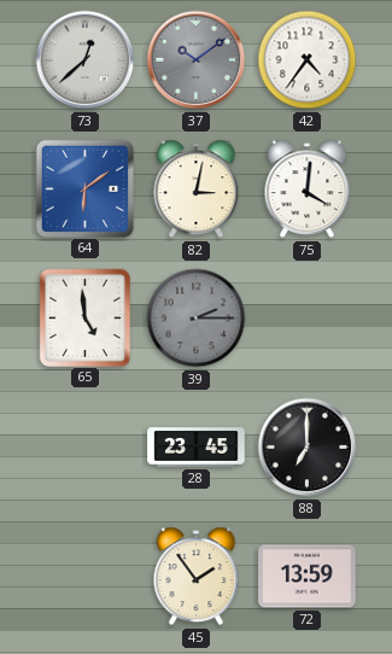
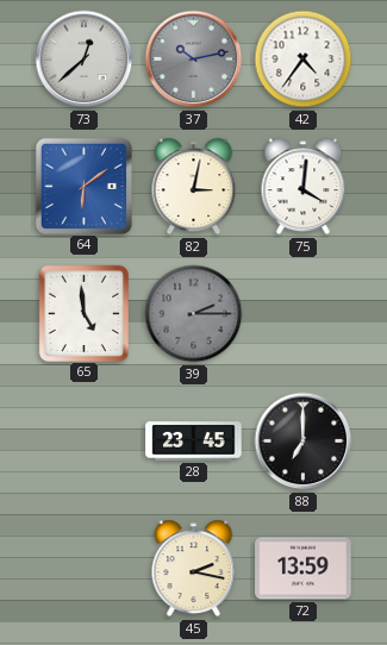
37: 10:09 -> 10:13
45: 1:54 -> 2:17
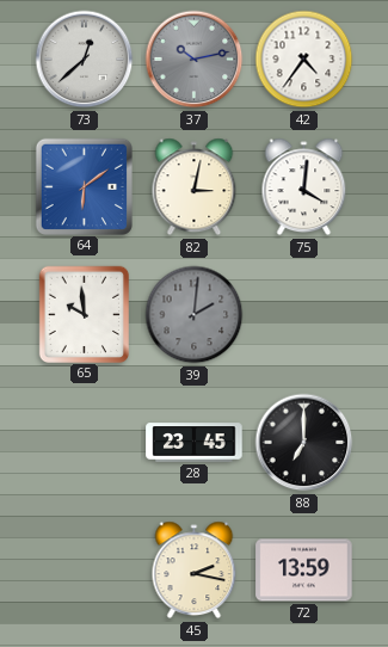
65: 4:59 -> 9:59
39: 2:15 -> 2:01
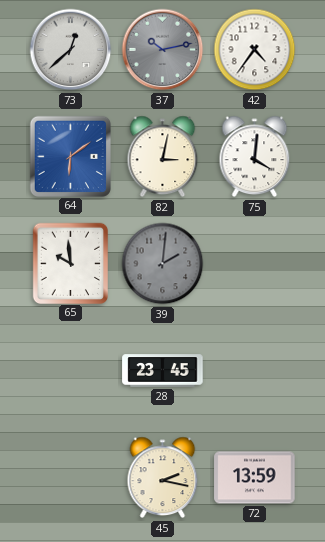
88: 7:00 -> none
